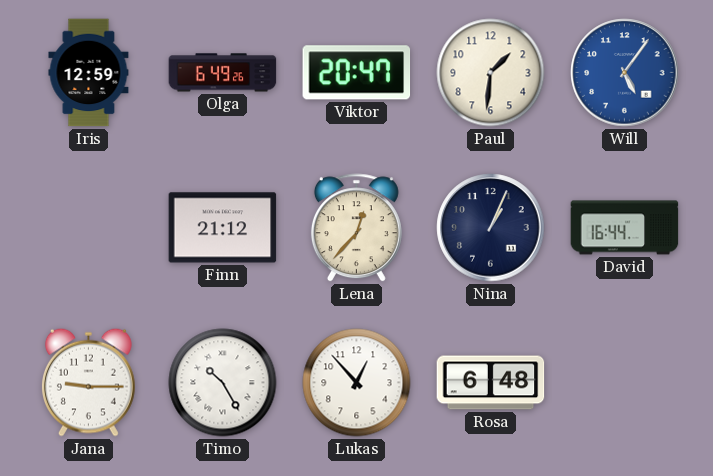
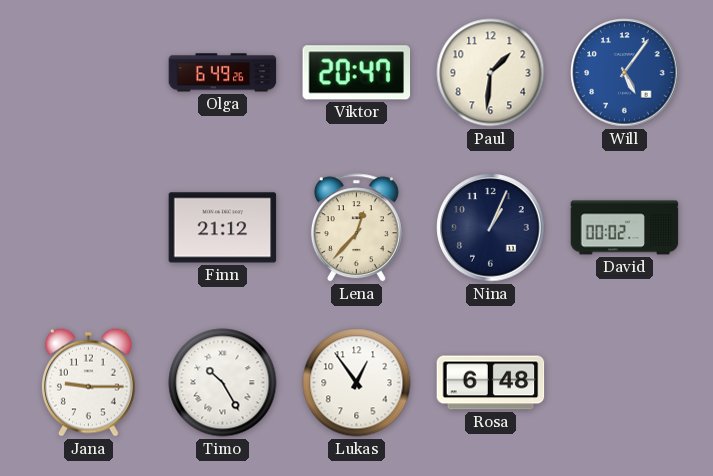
Iris: 12:59 -> none
David: 16:44 -> 00:02
Lukas: 12:53 -> 12:54
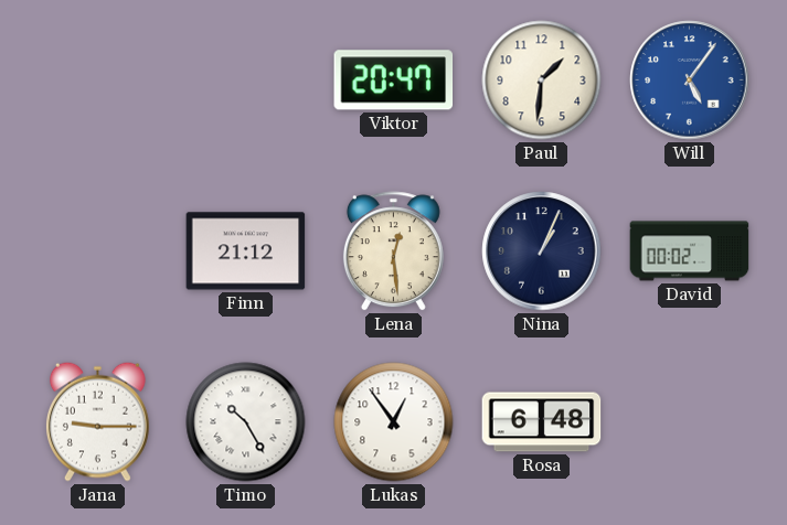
Olga: 6:49 -> none
Lena: 12:37 -> 12:29
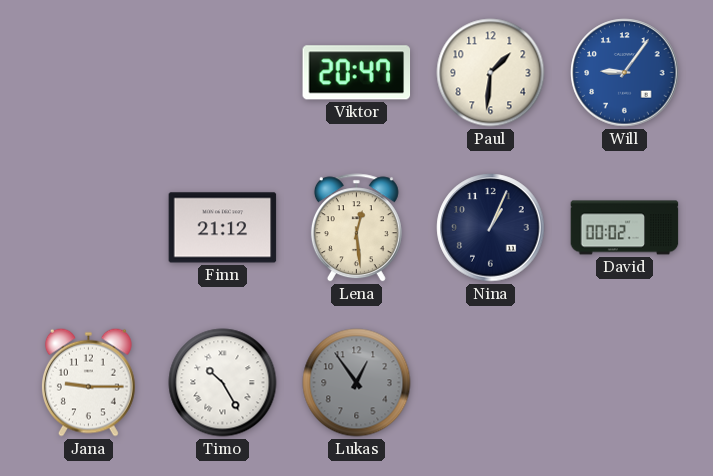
Will: 5:06 -> 9:06
Lukas dial: white -> grey
Rosa: 6:48 -> none
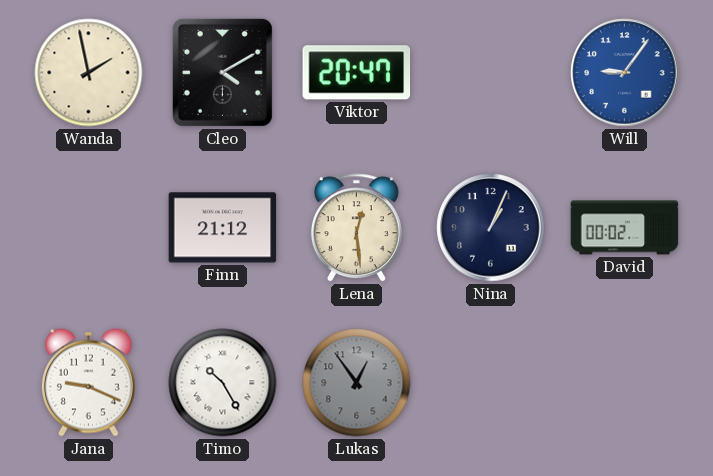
Wanda: none -> 1:58
Cleo: none -> 4:10
Paul: 1:31 -> none
Jana: 9:15 -> 9:19
